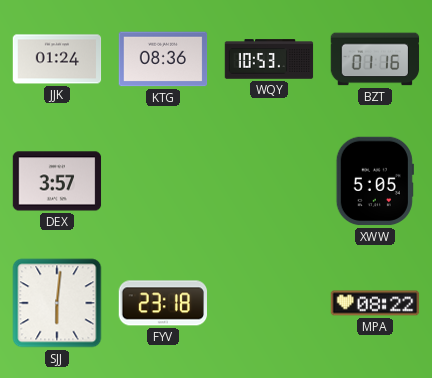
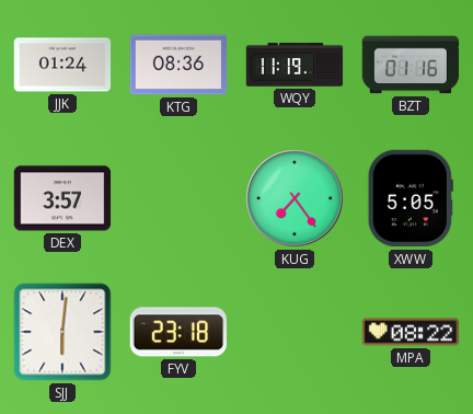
WQY: 10:53 -> 11:19
KUG: none -> 7:24
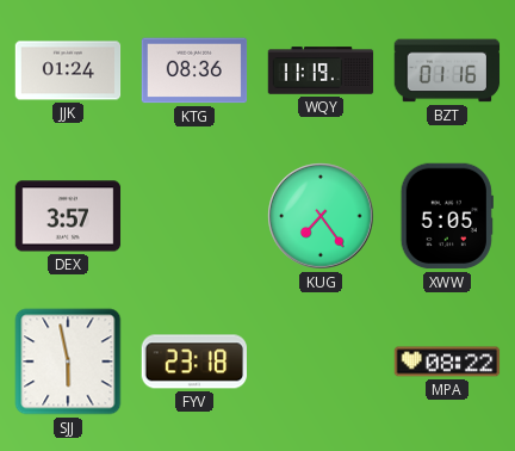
SJJ: 6:01 -> 5:58
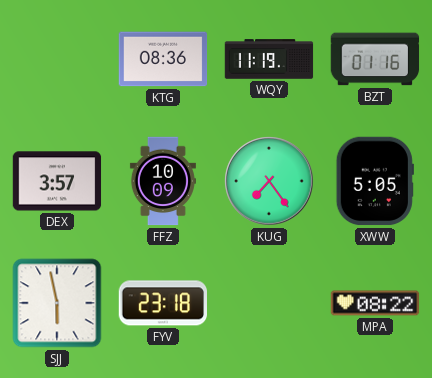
JJK: 01:24 -> none
FFZ: none -> 10:09
